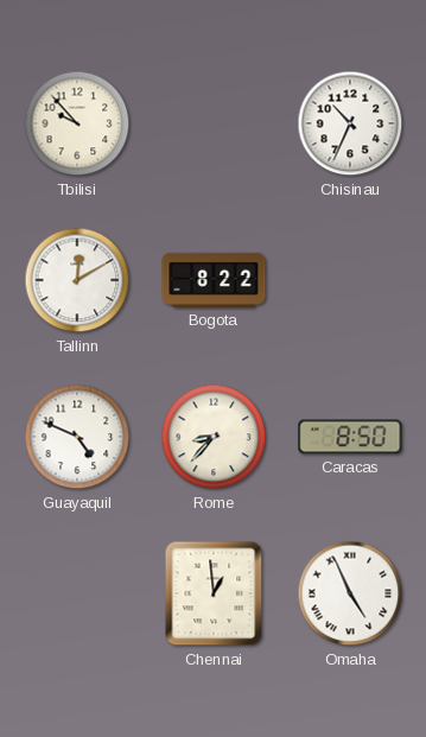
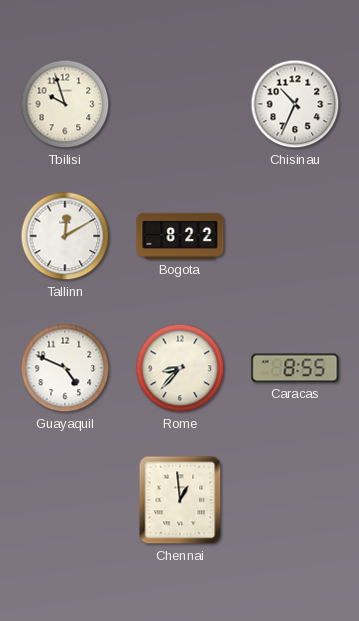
Tbilisi: 9:53 -> 9:57
Caracas: 8:50 -> 8:55
Omaha: 4:56 -> none
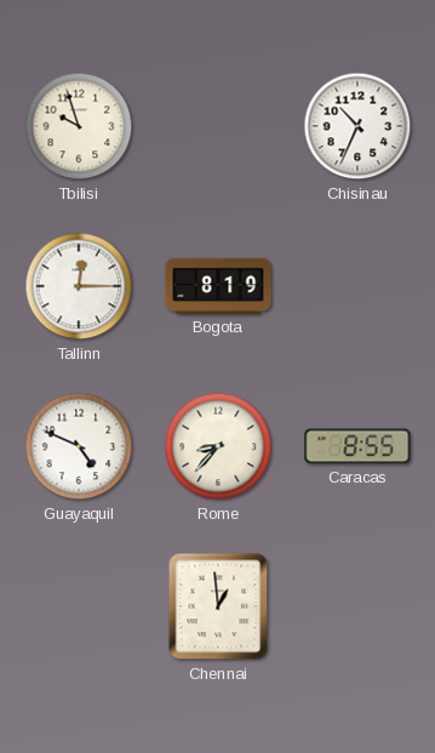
Tallinn: 12:10 -> 12:15
Bogota: 8:22 -> 8:19
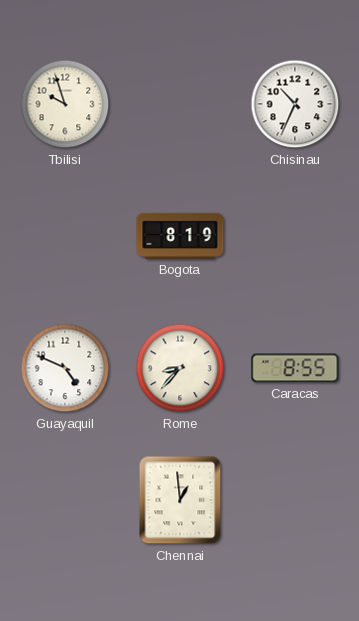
Tallinn: 12:15 -> none
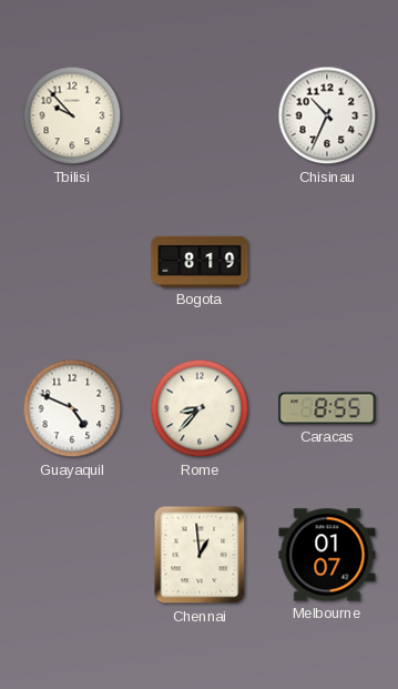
Tbilisi: 9:57 -> 9:53
Melbourne: none -> 01:07
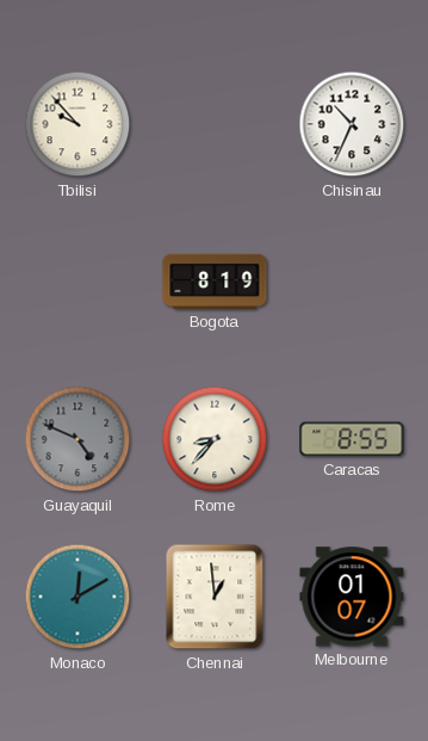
Guayaquil dial: white -> grey
Monaco: none -> 12:10
